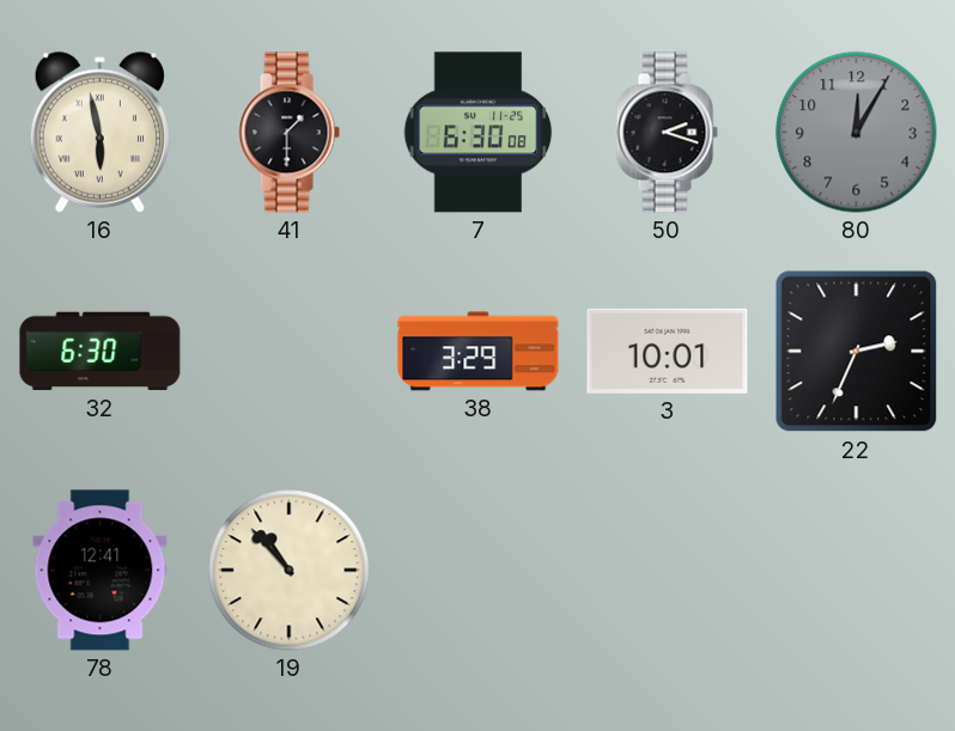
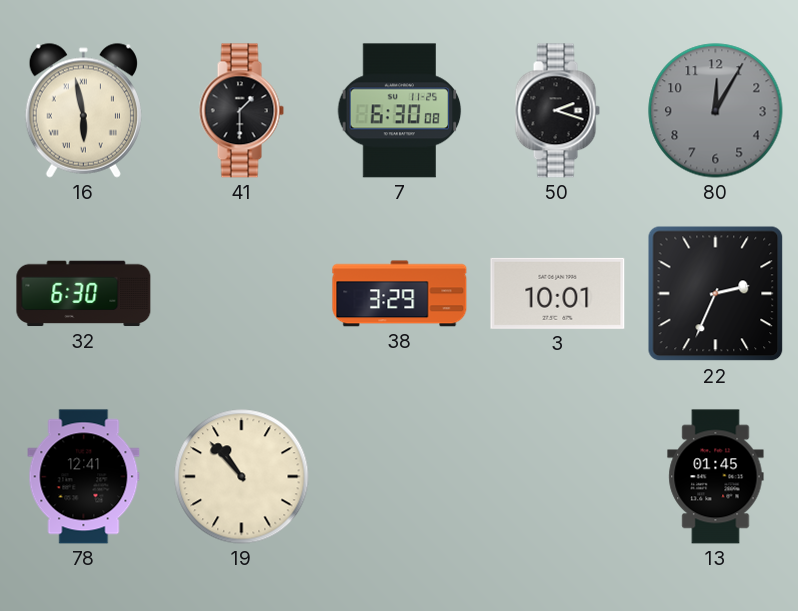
13: none -> 01:45
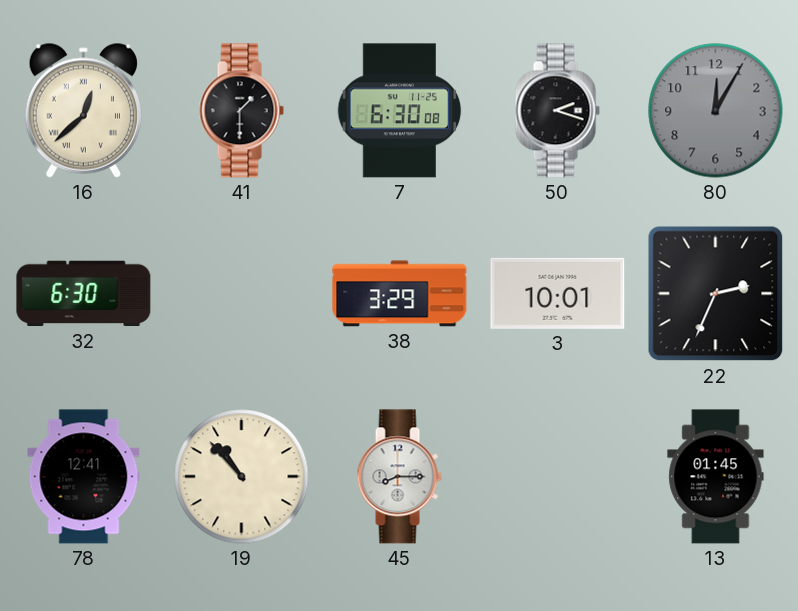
16: 5:58 -> 12:38
45: none -> 8:15
